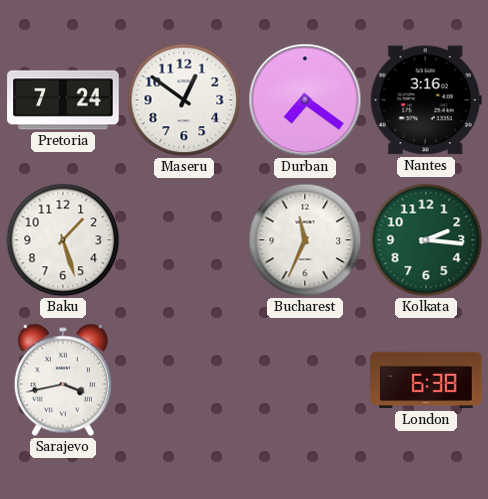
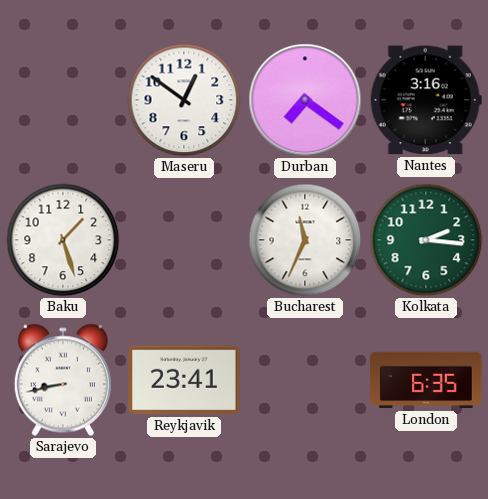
Pretoria: 7:24 -> none
Sarajevo: 3:43 -> 8:43
Reykjavik: none -> 23:41
London: 6:38 -> 6:35
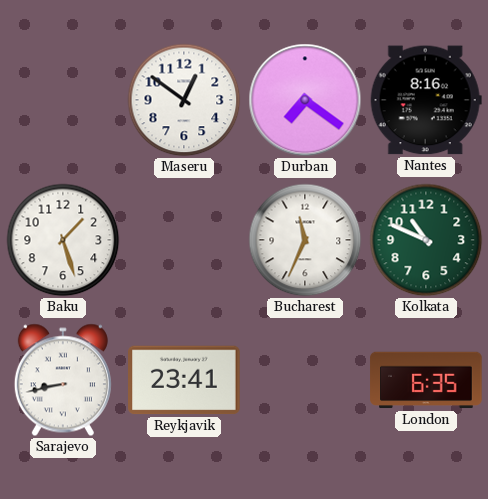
Nantes: 3:16 -> 8:16
Kolkata: 2:16 -> 10:49
